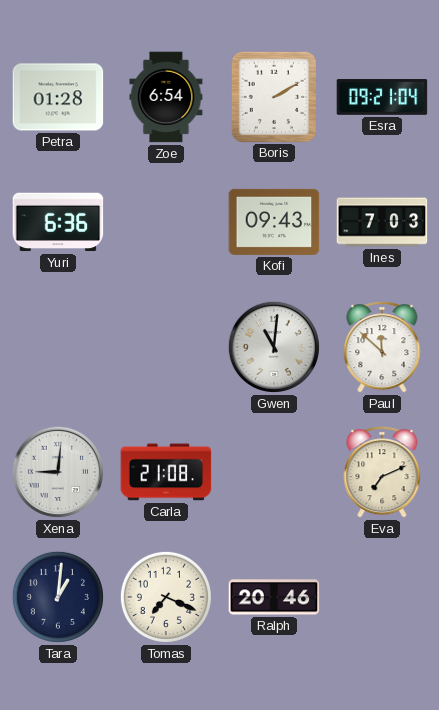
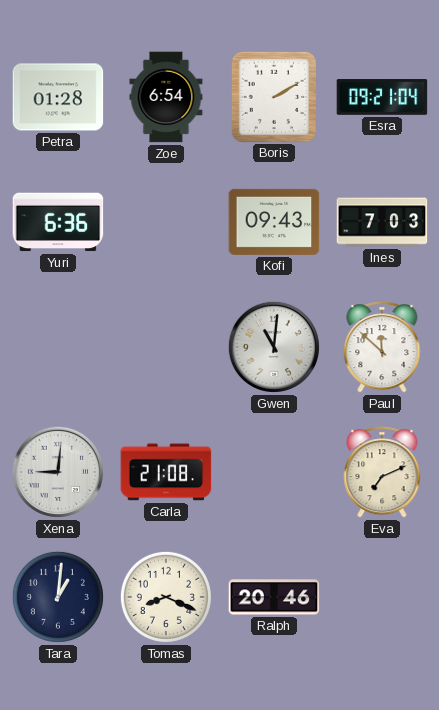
Tomas: 7:19 -> 8:19
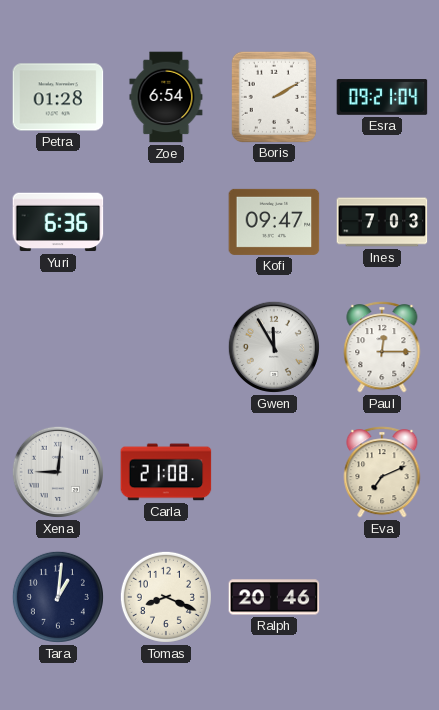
Kofi: 09:43 -> 09:47
Gwen: 11:01 -> 11:55
Paul: 11:52 -> 12:15
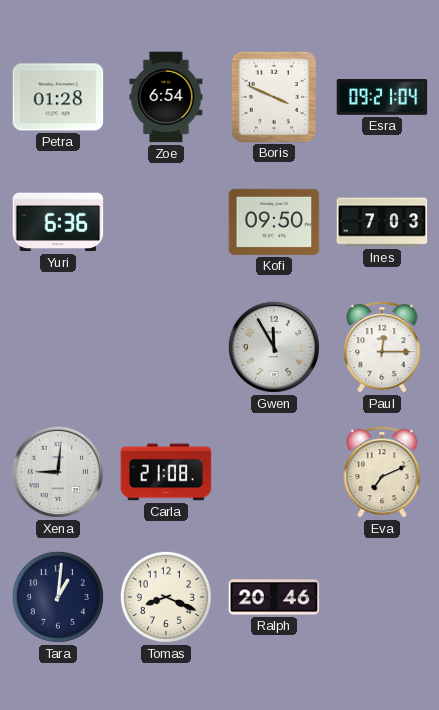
Boris: 2:10 -> 3:49
Kofi: 09:47 -> 09:50
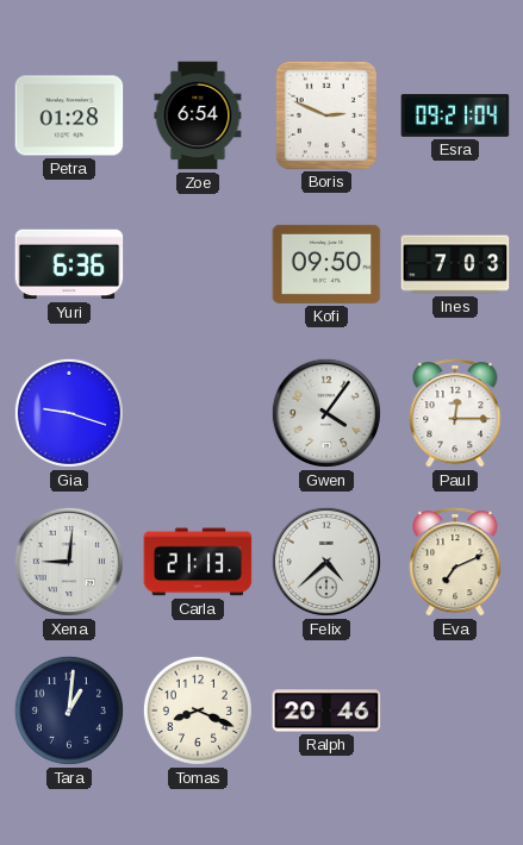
Boris: 3:49 -> 2:49
Gia: none -> 9:18
Gwen: 11:55 -> 4:06
Carla: 21:08 -> 21:13
Felix: none -> 4:38
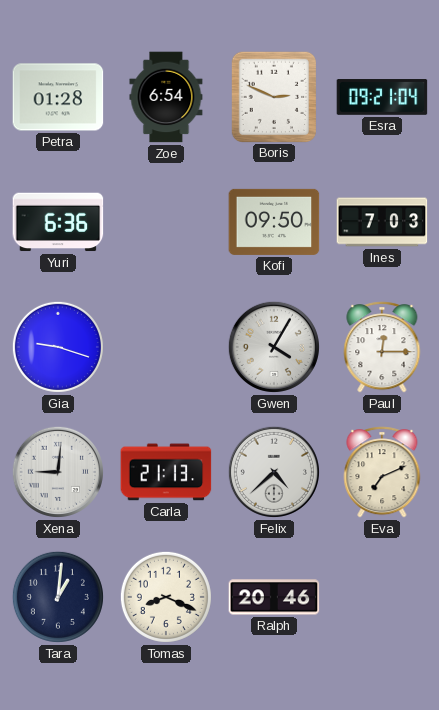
Gwen: 4:06 -> 4:05
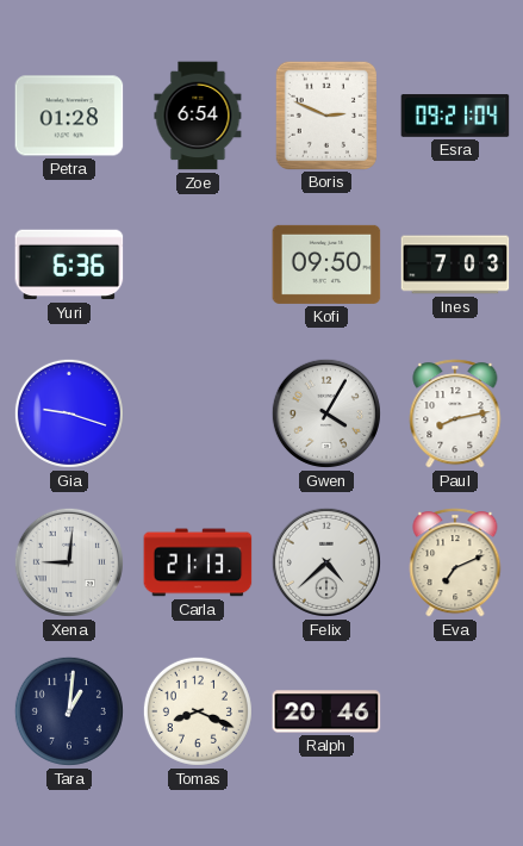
Paul: 12:15 -> 8:13
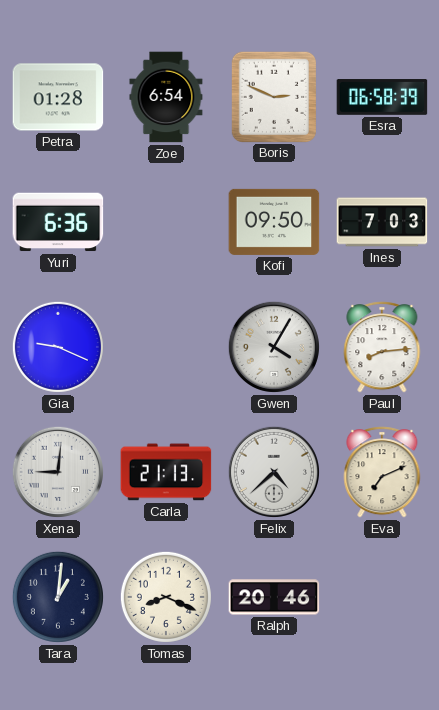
Esra: 09:21 -> 06:58
Gia: 9:18 -> 9:19
Paul: 8:13 -> 8:14
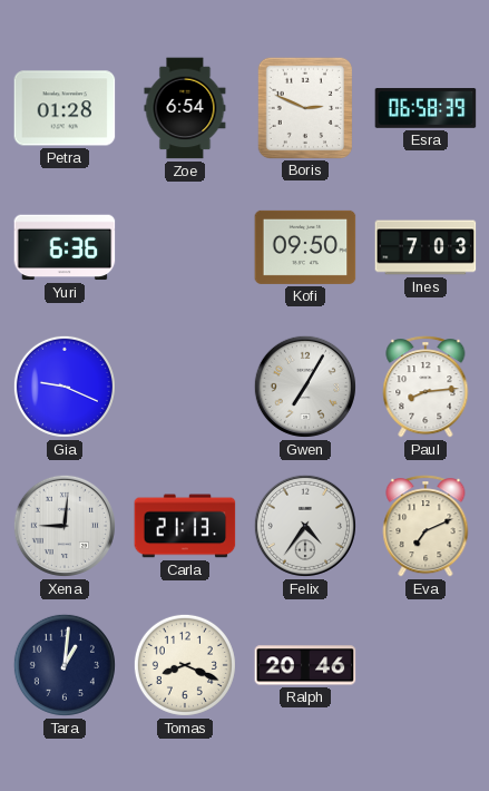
Gwen: 4:05 -> 7:05
Felix: 4:38 -> 4:36
